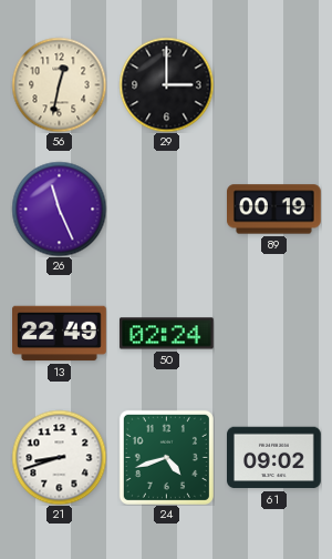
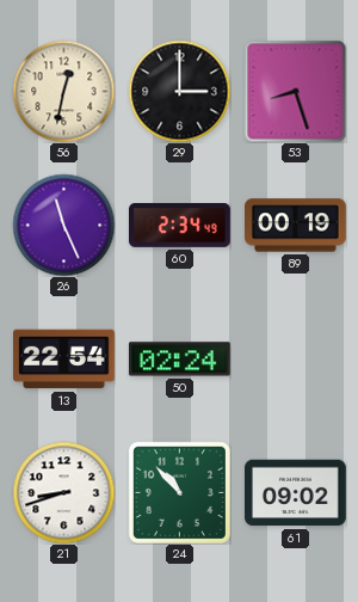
53: none -> 8:27
60: none -> 2:34
13: 22:49 -> 22:54
24: 4:42 -> 10:53
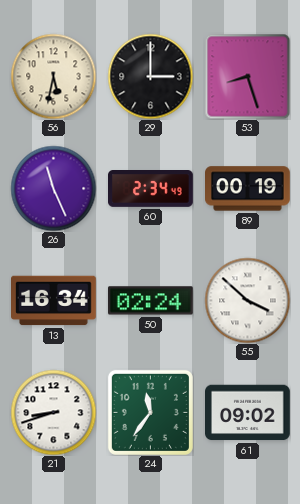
56: 12:32 -> 5:32
13: 22:54 -> 16:34
55: none -> 3:52
24: 10:53 -> 11:36
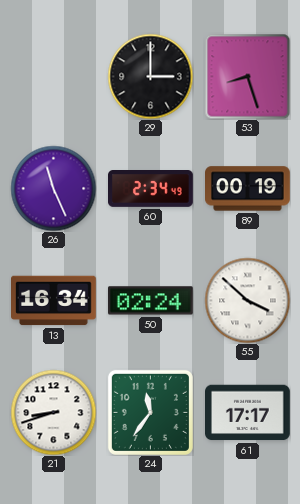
56: 5:32 -> none
61: 09:02 -> 17:17
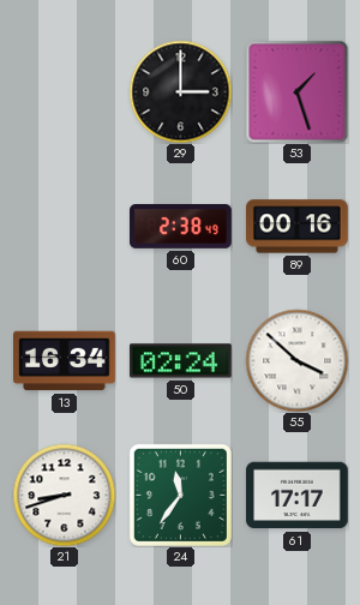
53: 8:27 -> 1:27
26: 11:26 -> none
60: 2:34 -> 2:38
89: 00:19 -> 00:16
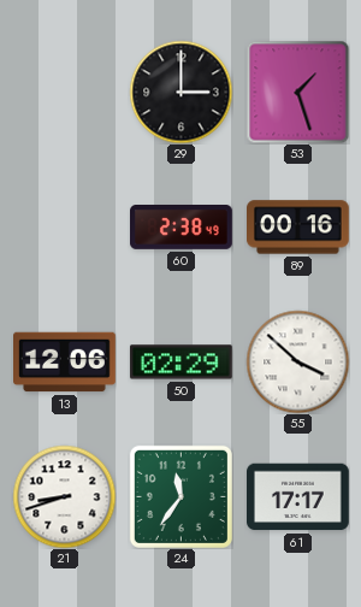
13: 16:34 -> 12:06
50: 02:24 -> 02:29
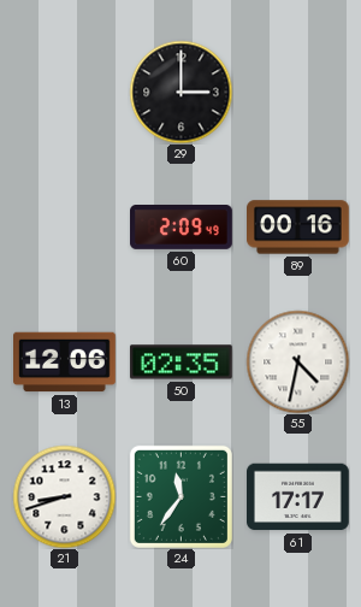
53: 1:27 -> none
60: 2:38 -> 2:09
50: 02:29 -> 02:35
55: 3:52 -> 4:32
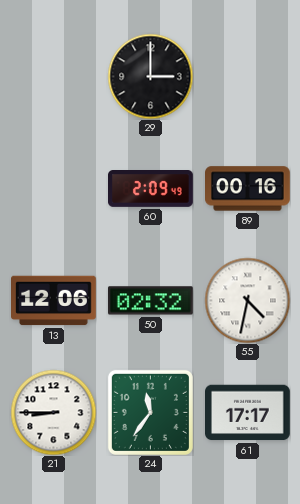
50: 02:35 -> 02:32
21: 8:42 -> 8:45
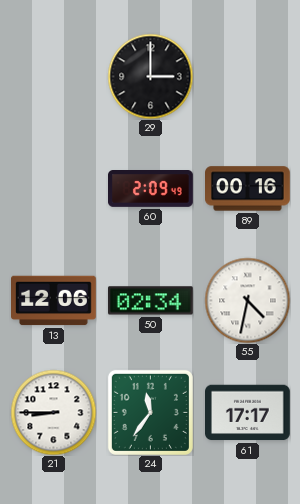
50: 02:32 -> 02:34
